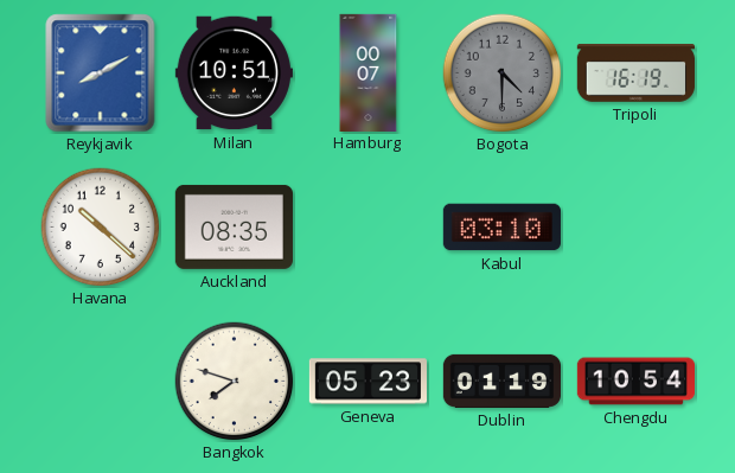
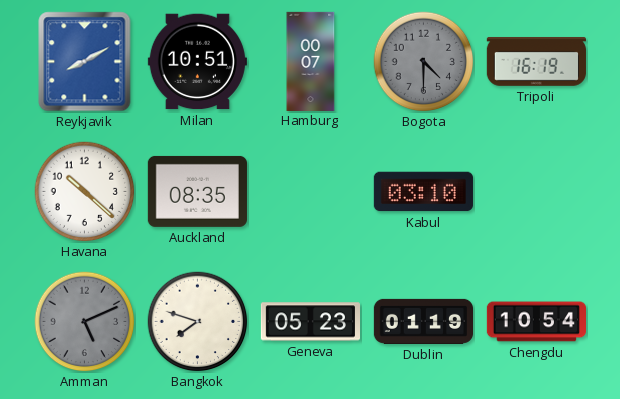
Amman: none -> 5:11
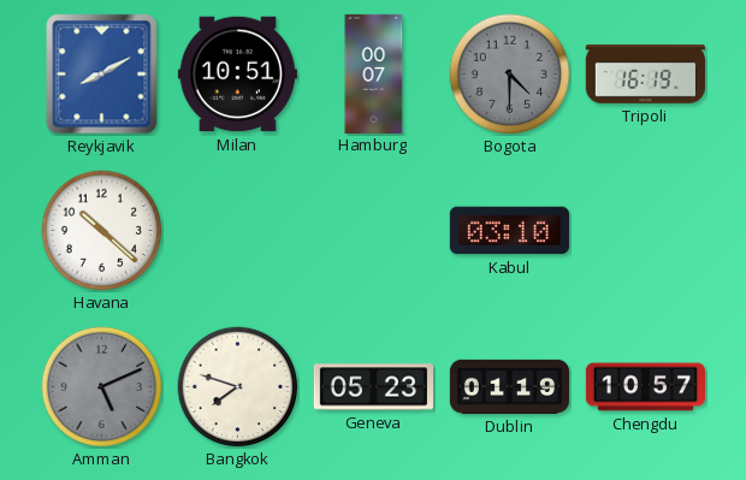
Auckland: 08:35 -> none
Chengdu: 10:54 -> 10:57
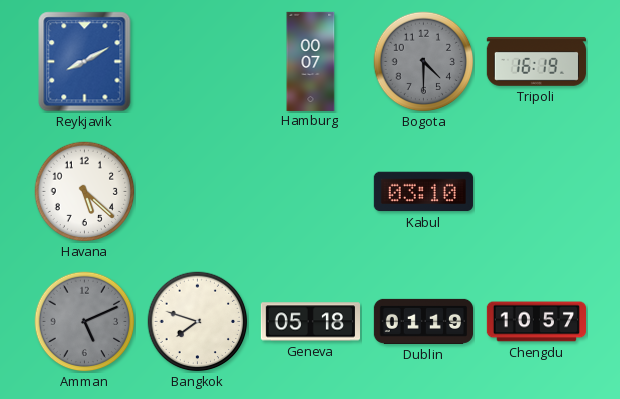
Milan: 10:51 -> none
Havana: 10:22 -> 5:22
Geneva: 05:23 -> 05:18
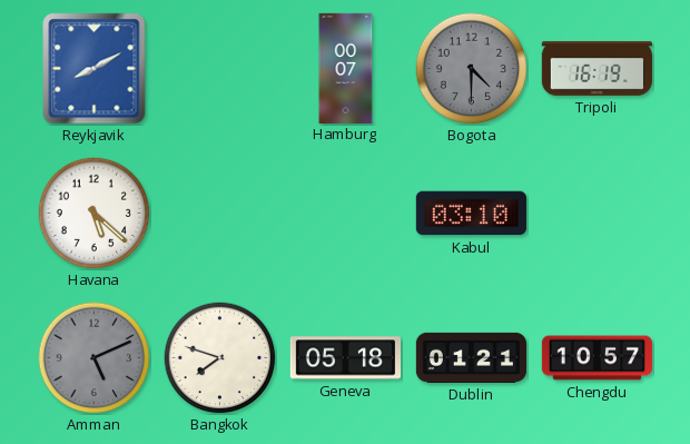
Dublin: 01:19 -> 01:21
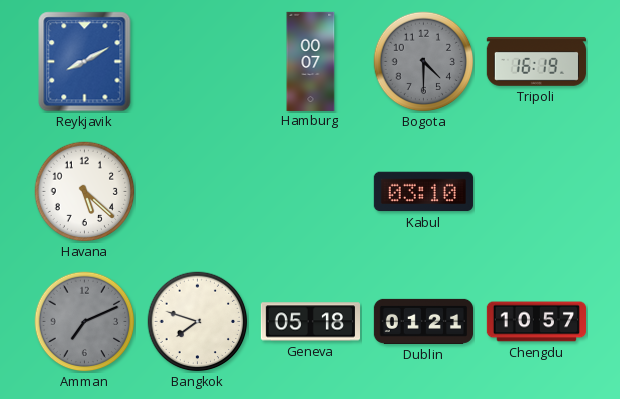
Amman: 5:11 -> 7:11
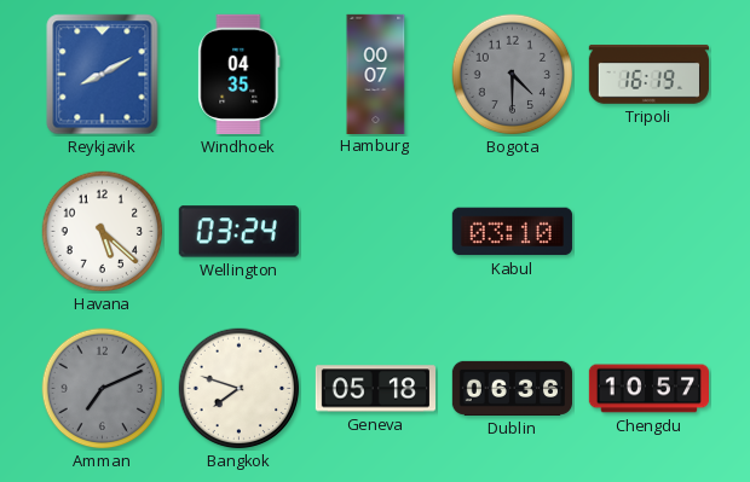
Windhoek: none -> 04:35
Wellington: none -> 03:24
Dublin: 01:21 -> 06:36
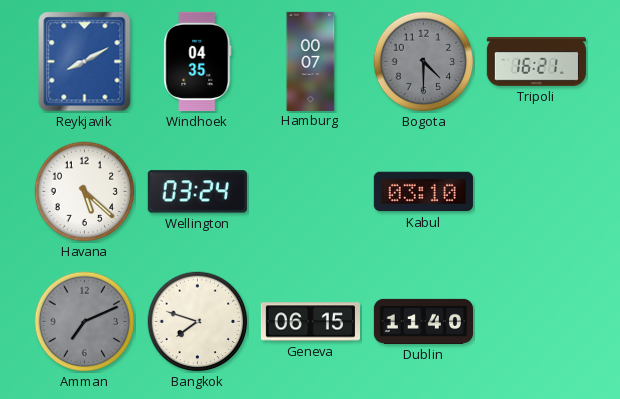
Tripoli: 16:19 -> 16:21
Geneva: 05:18 -> 06:15
Dublin: 06:36 -> 11:40
Chengdu: 10:57 -> none
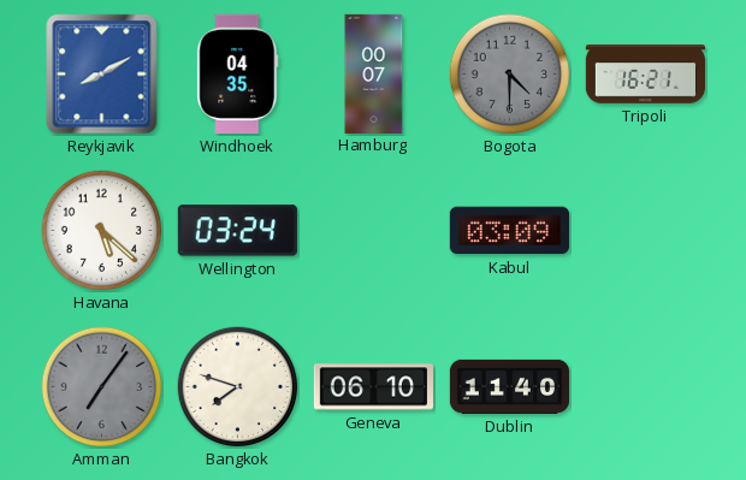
Kabul: 03:10 -> 03:09
Amman: 7:11 -> 7:06
Geneva: 06:15 -> 06:10
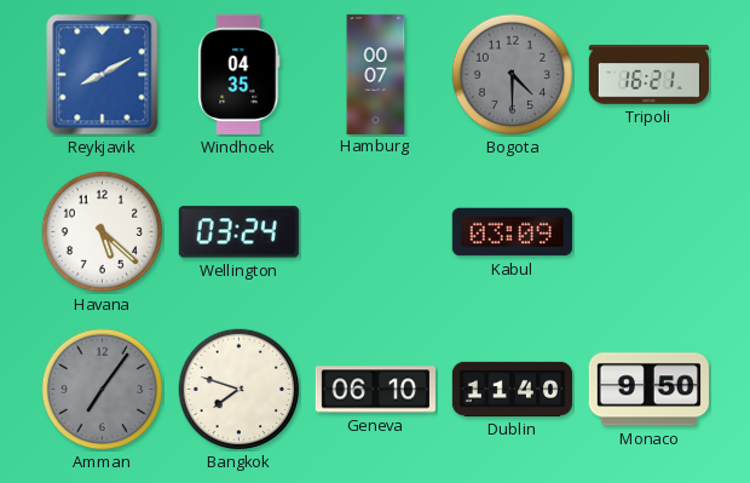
Monaco: none -> 9:50
